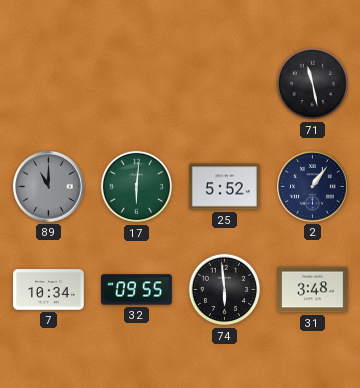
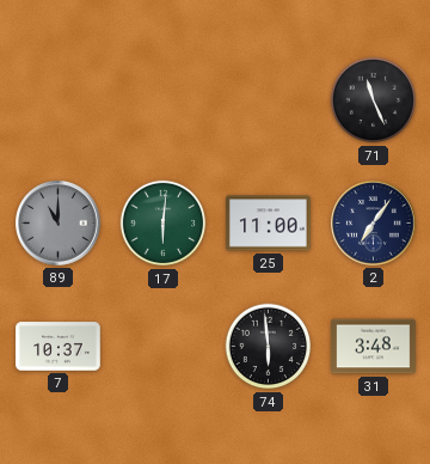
71: 11:28 -> 11:26
25: 5:52 -> 11:00
2: 1:06 -> 7:06
7: 10:34 -> 10:37
32: 09:55 -> none
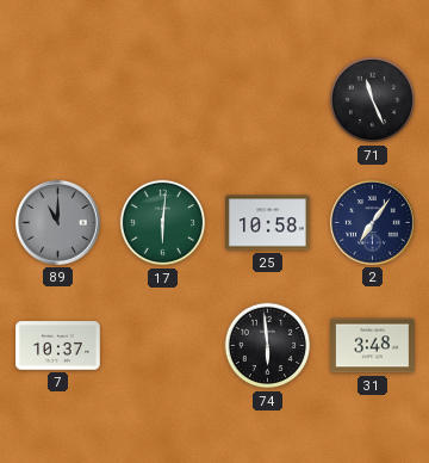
25: 11:00 -> 10:58
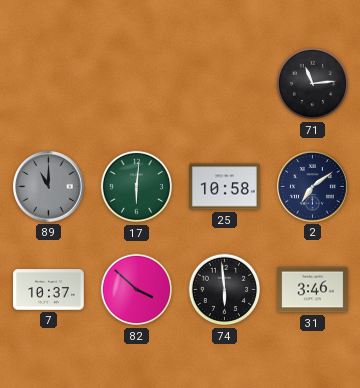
71: 11:26 -> 11:14
2: 7:06 -> 7:09
82: none -> 3:52
31: 3:48 -> 3:46
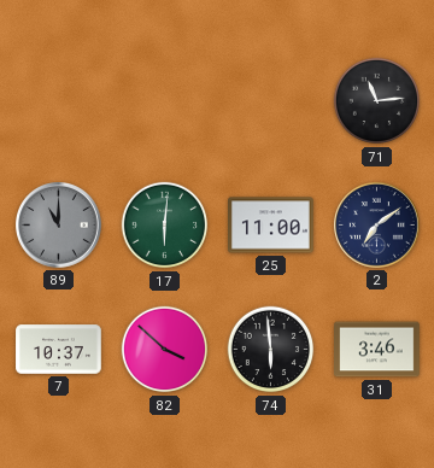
25: 10:58 -> 11:00
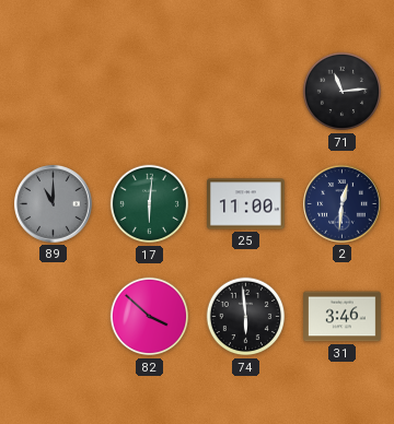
2: 7:09 -> 12:31
7: 10:37 -> none
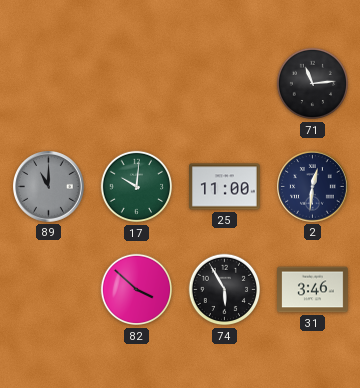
17: 6:01 -> 10:01
74: 5:59 -> 5:55
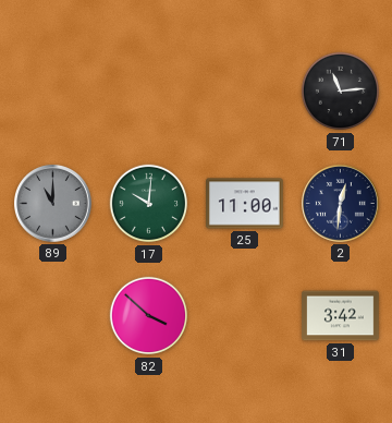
74: 5:55 -> none
31: 3:46 -> 3:42
